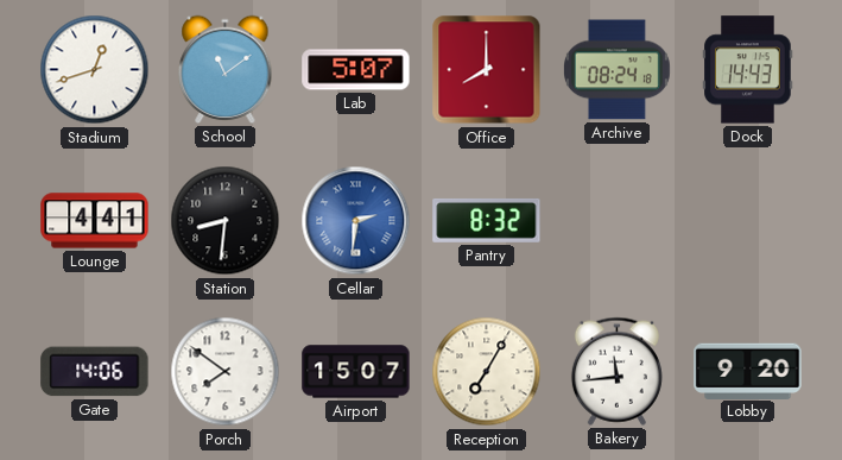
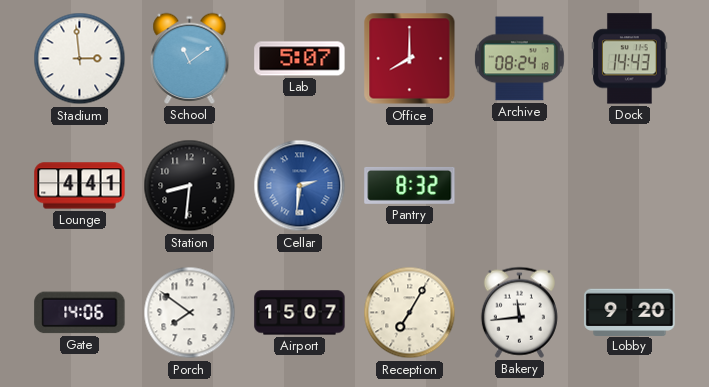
Stadium: 12:42 -> 2:59
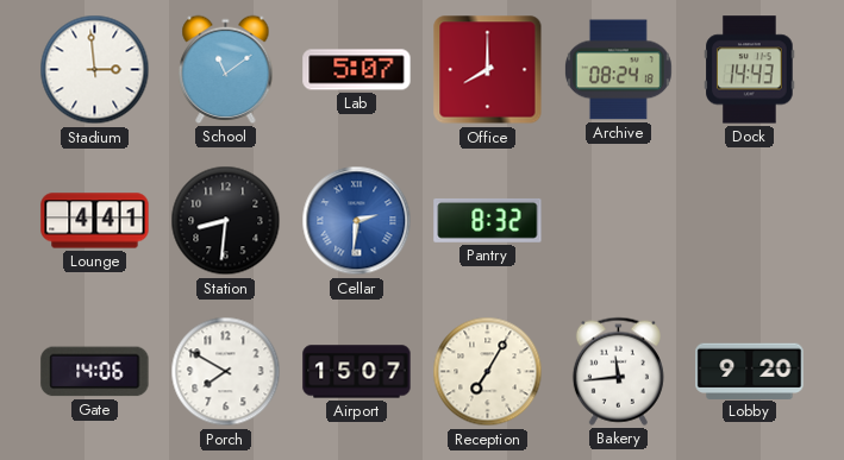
Porch: 7:51 -> 7:50
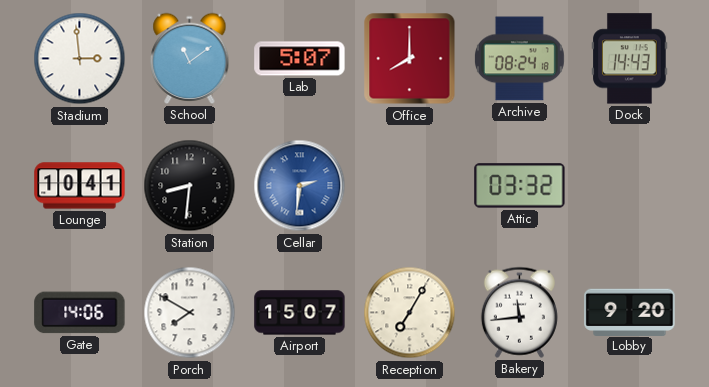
Lounge: 4:41 -> 10:41
Pantry: 8:32 -> none
Attic: none -> 03:32
